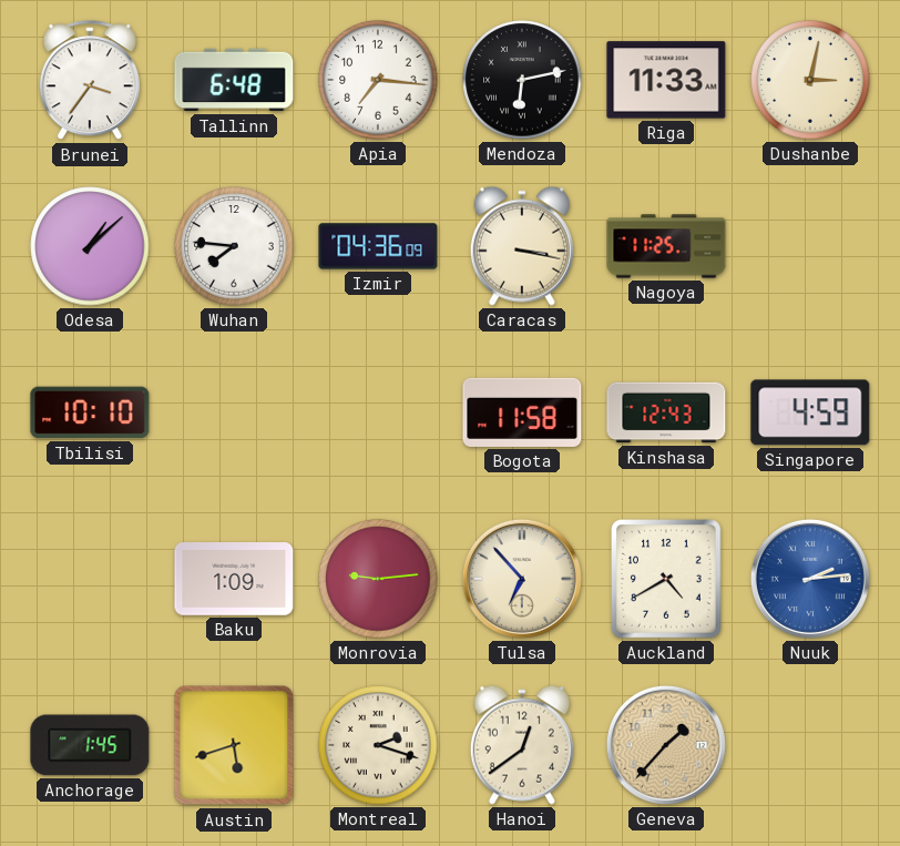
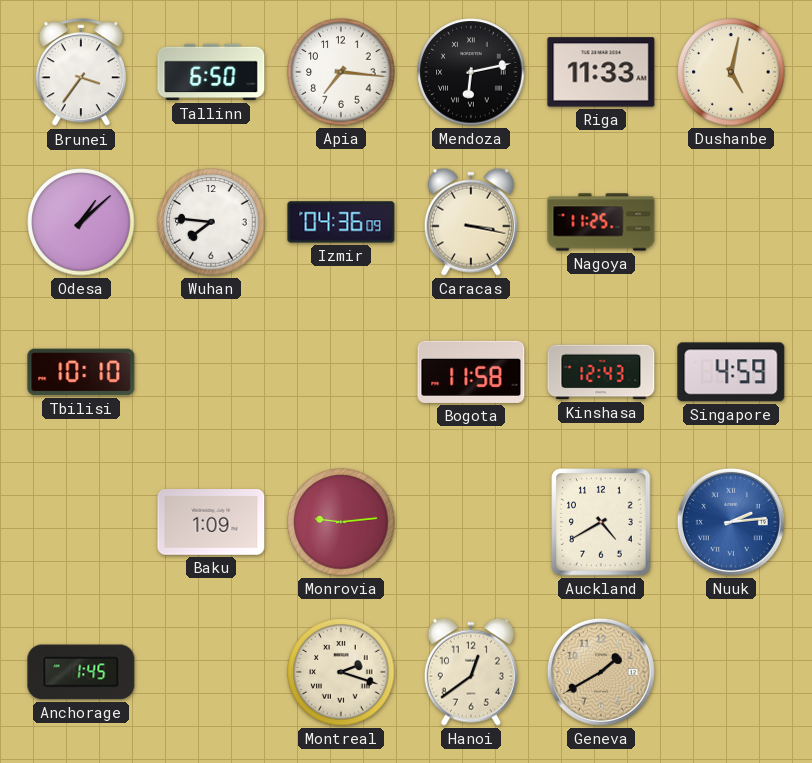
Tallinn: 6:48 -> 6:50
Dushanbe: 3:02 -> 5:02
Tulsa: 6:53 -> none
Austin: 5:42 -> none
Geneva: 1:37 -> 1:40
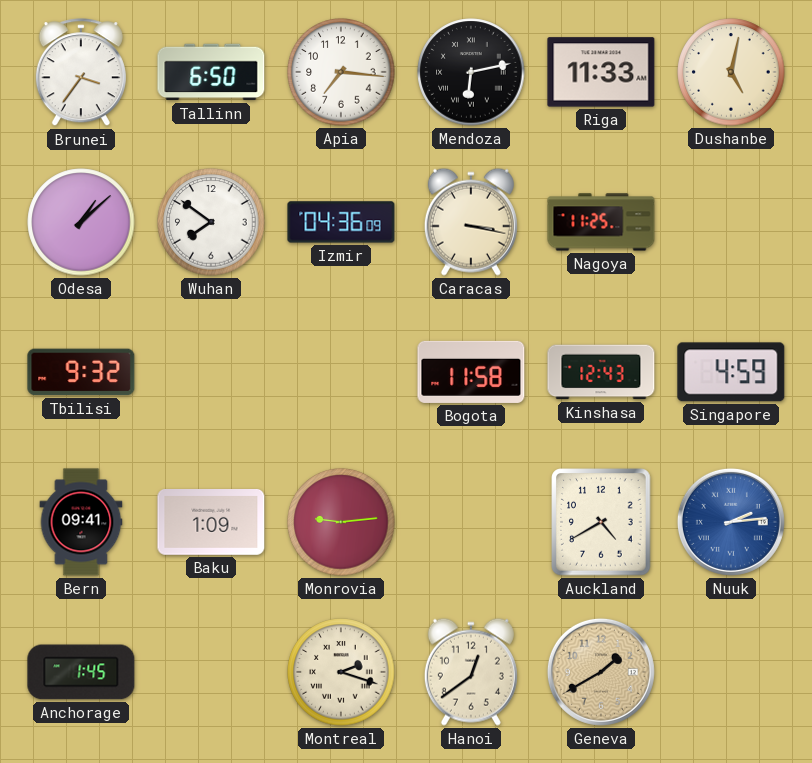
Wuhan: 7:46 -> 7:51
Tbilisi: 10:10 -> 9:32
Bern: none -> 09:41
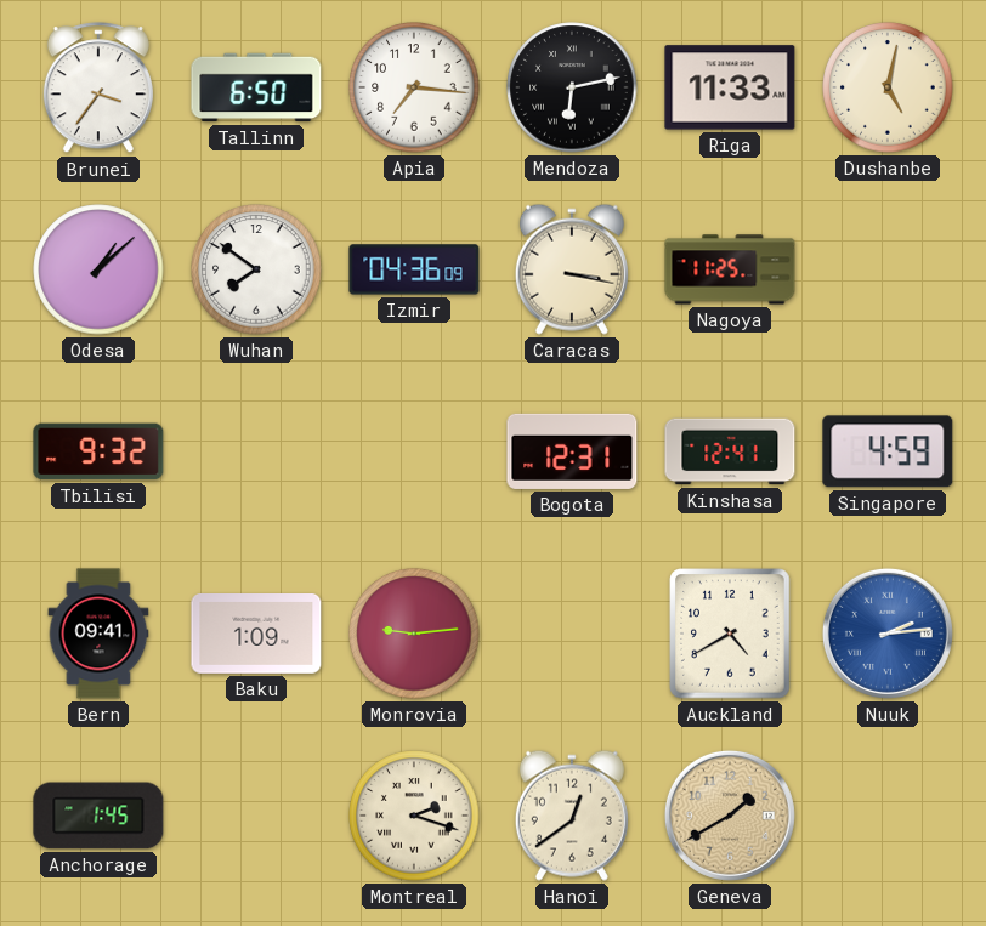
Bogota: 11:58 -> 12:31
Kinshasa: 12:43 -> 12:41
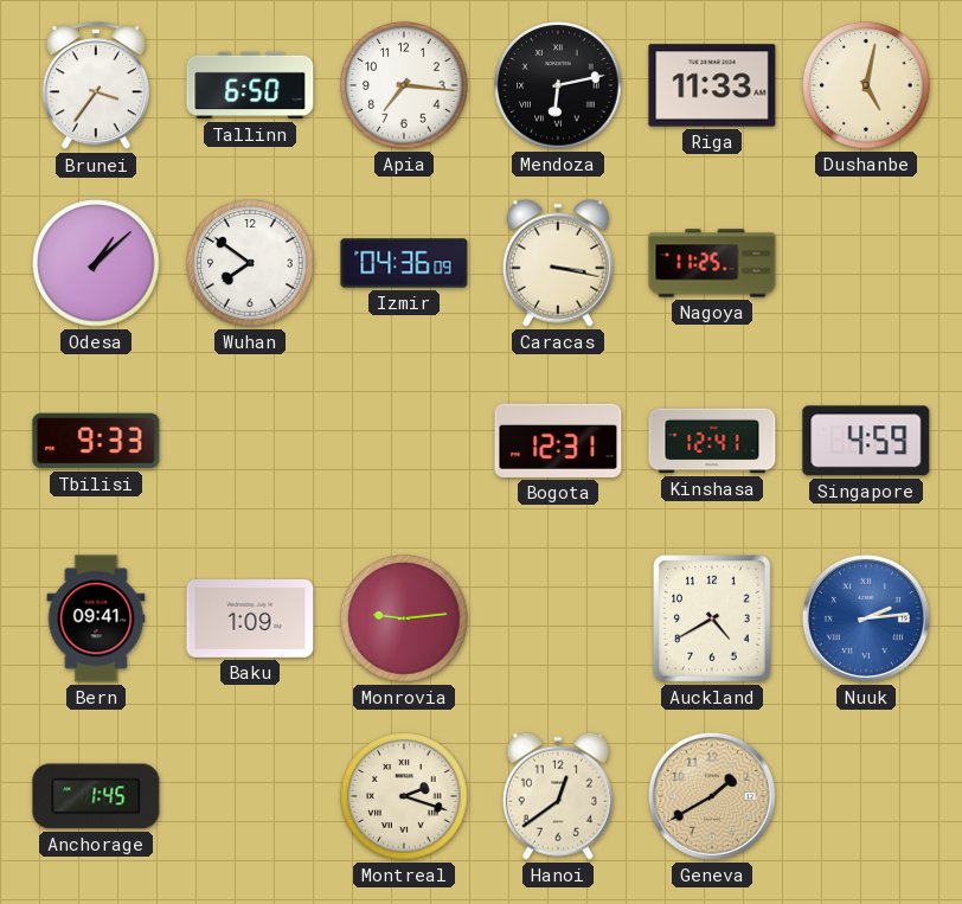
Tbilisi: 9:32 -> 9:33
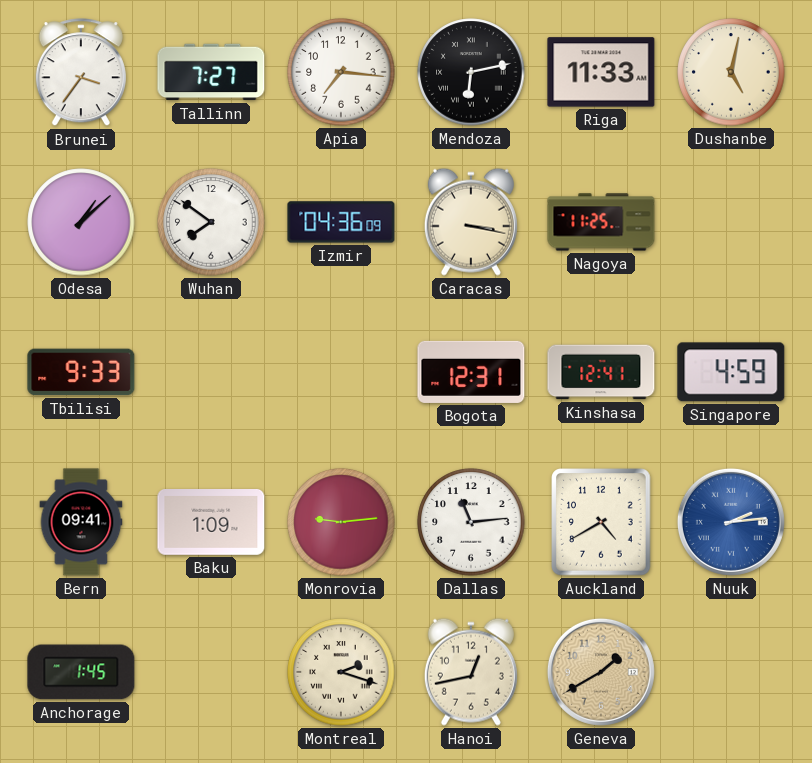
Tallinn: 6:50 -> 7:27
Dallas: none -> 11:14
Hanoi: 12:39 -> 12:43
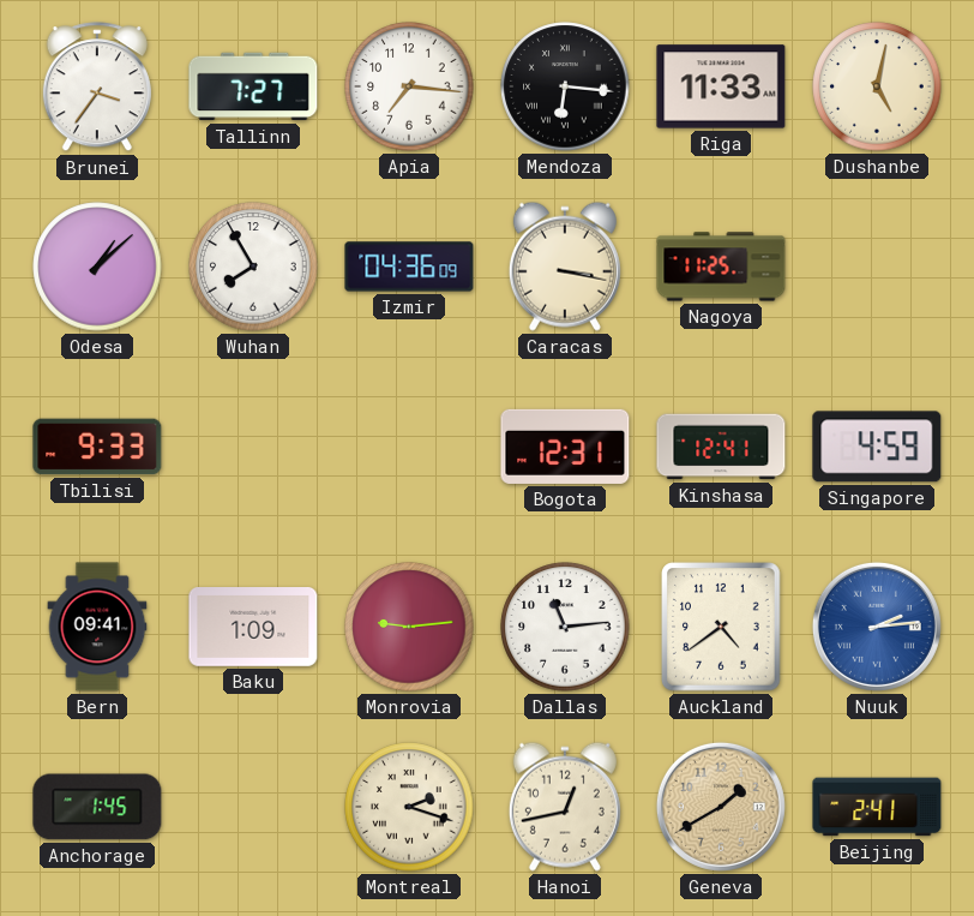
Mendoza: 6:13 -> 6:16
Wuhan: 7:51 -> 7:55
Auckland: 4:40 -> 4:39
Beijing: none -> 2:41
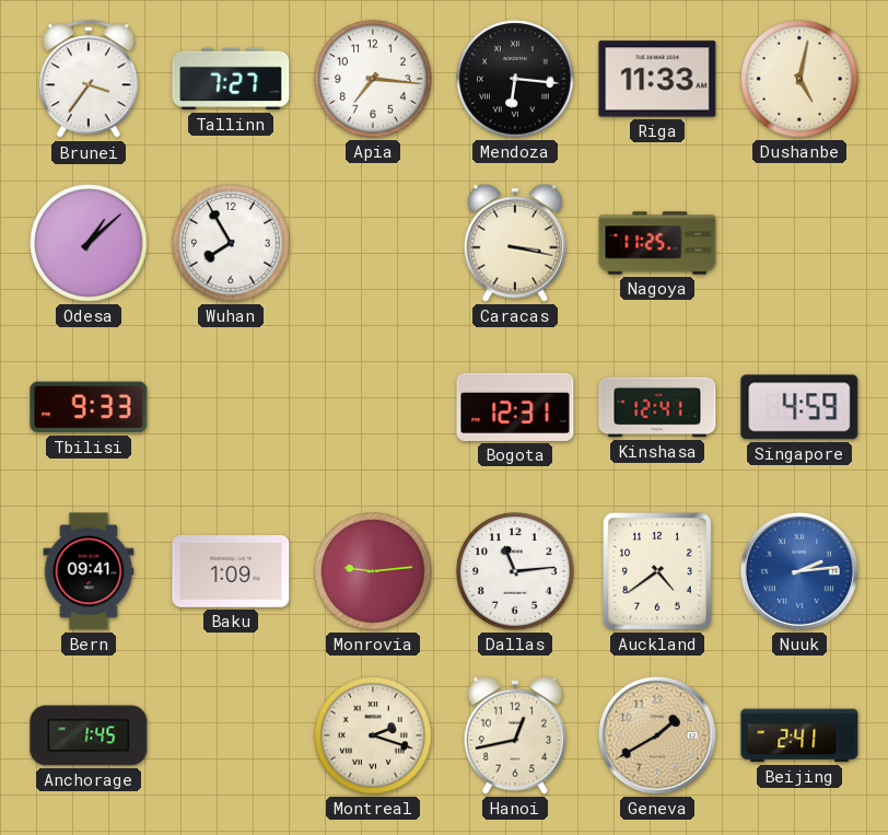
Izmir: 04:36 -> none
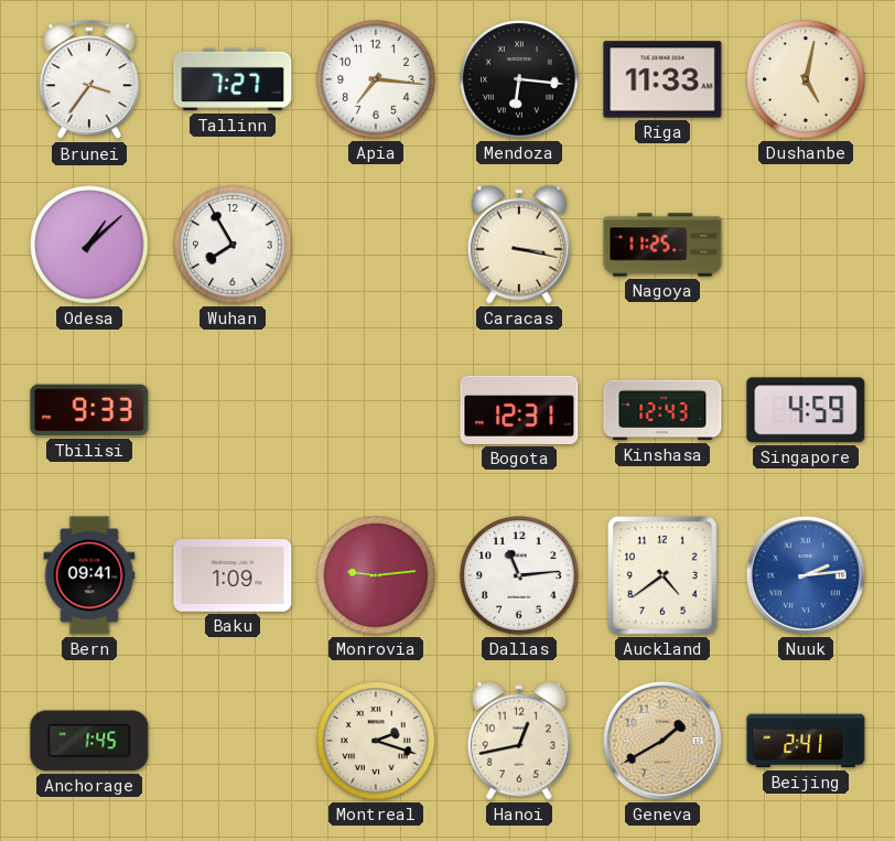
Kinshasa: 12:41 -> 12:43
